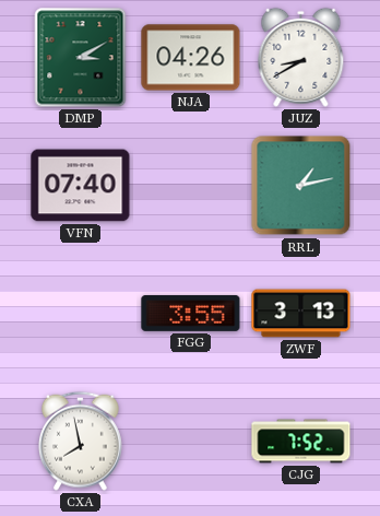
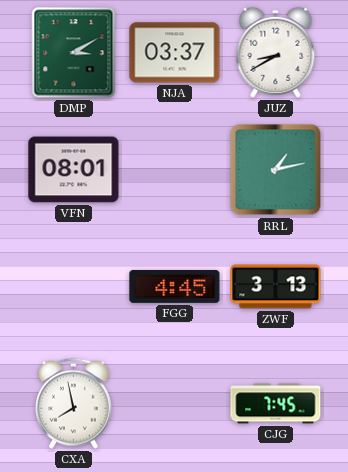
NJA: 04:26 -> 03:37
VFN: 07:40 -> 08:01
FGG: 3:55 -> 4:45
CJG: 7:52 -> 7:45
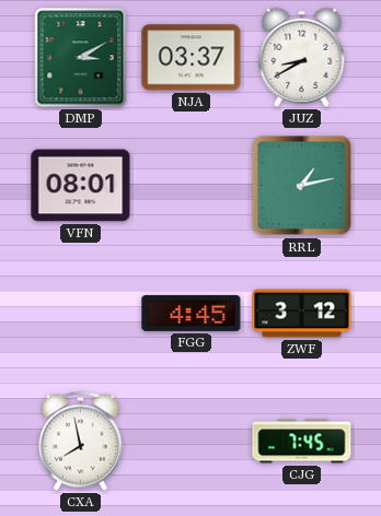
ZWF: 3:13 -> 3:12
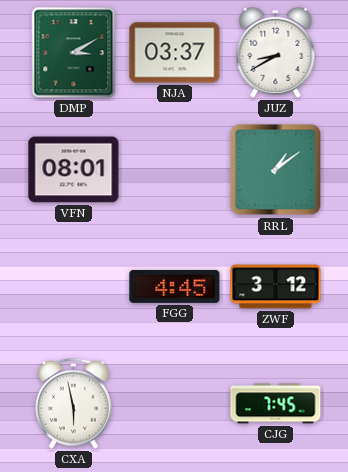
RRL: 1:13 -> 1:09
CXA: 7:58 -> 5:58
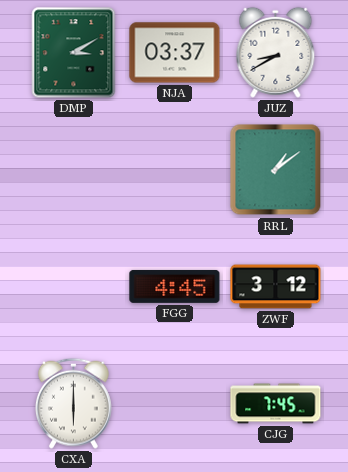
VFN: 08:01 -> none
CXA: 5:58 -> 6:00
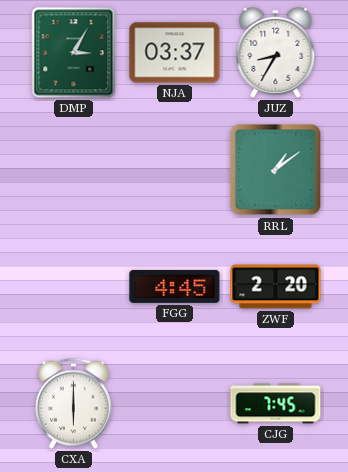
DMP: 3:10 -> 3:05
JUZ: 8:40 -> 8:35
ZWF: 3:12 -> 2:20
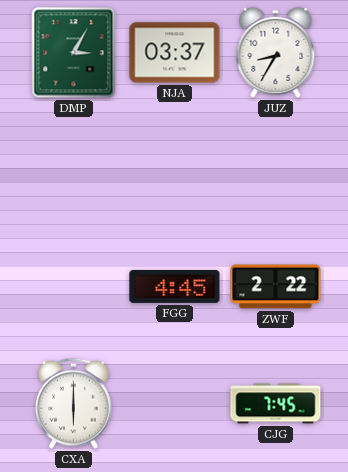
RRL: 1:09 -> none
ZWF: 2:20 -> 2:22
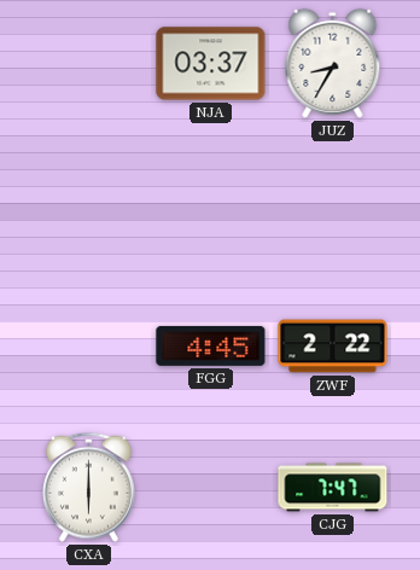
DMP: 3:05 -> none
CJG: 7:45 -> 7:47
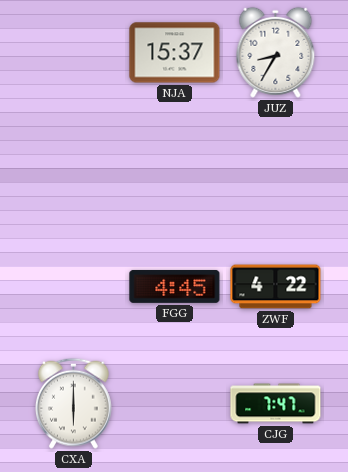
NJA: 03:37 -> 15:37
ZWF: 2:22 -> 4:22
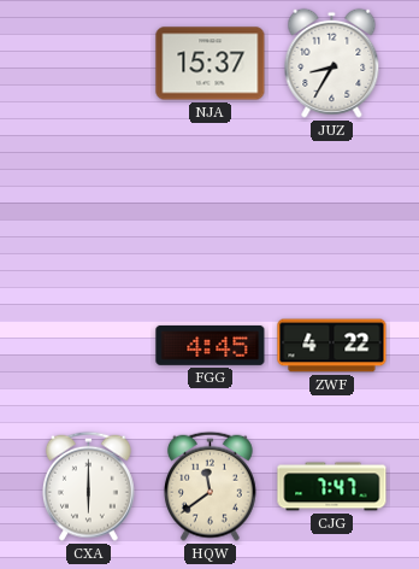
HQW: none -> 11:39
